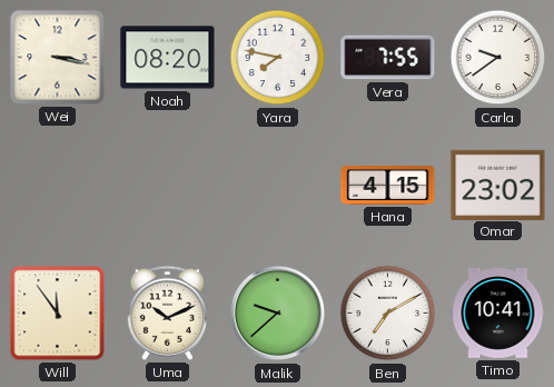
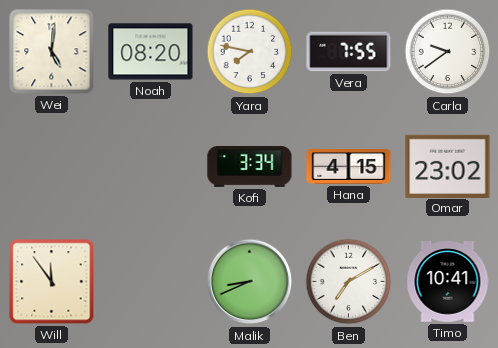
Wei: 3:17 -> 5:01
Kofi: none -> 3:34
Uma: 10:11 -> none
Malik: 9:38 -> 8:41
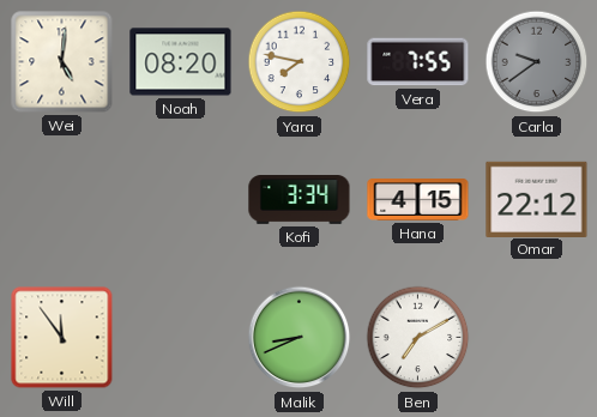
Carla dial: white -> grey
Omar: 23:02 -> 22:12
Timo: 10:41 -> none
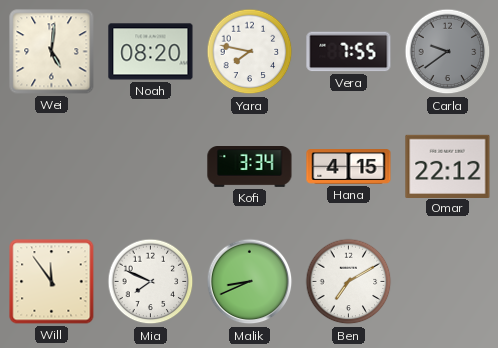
Mia: none -> 7:49
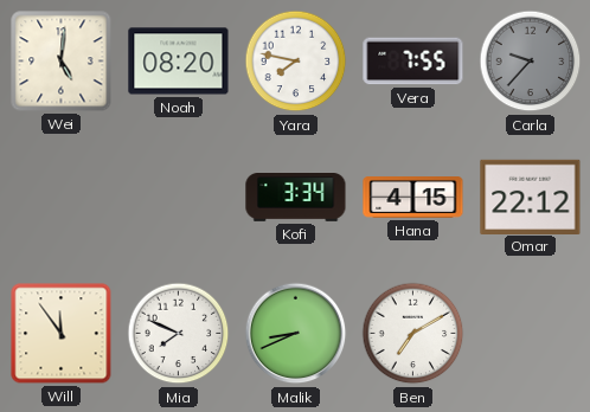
Carla: 9:39 -> 9:37
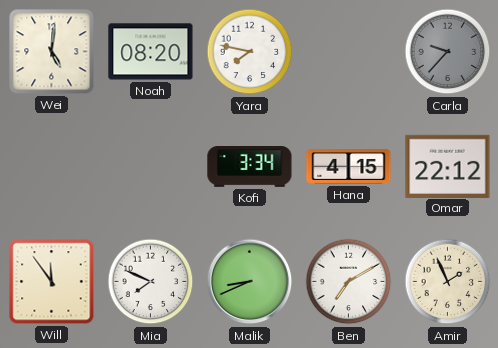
Vera: 7:55 -> none
Amir: none -> 1:56
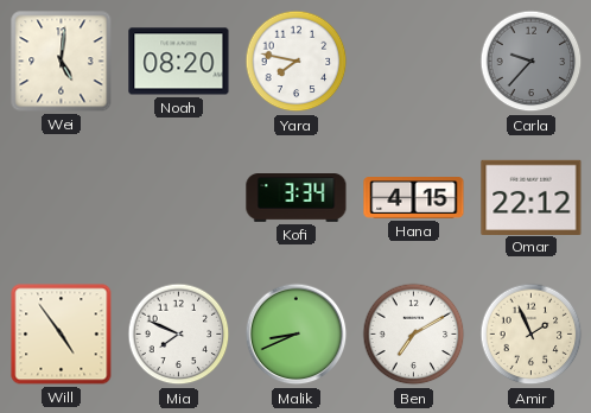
Will: 11:54 -> 4:54
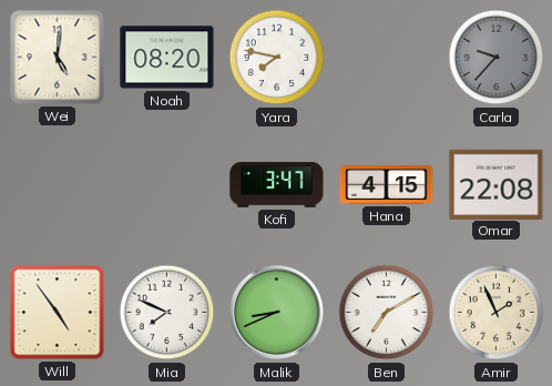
Kofi: 3:34 -> 3:47
Omar: 22:12 -> 22:08
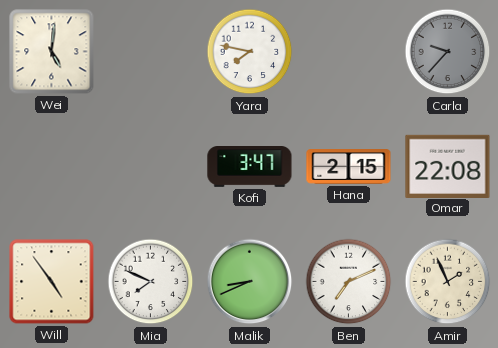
Noah: 08:20 -> none
Hana: 4:15 -> 2:15
Ben: 7:10 -> 7:11
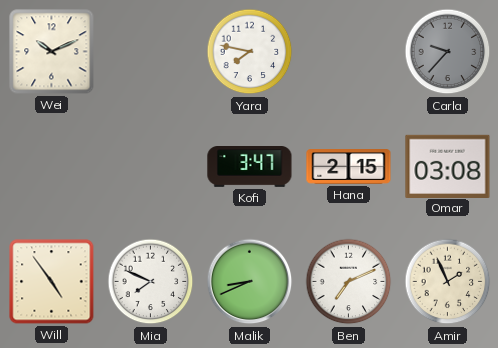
Wei: 5:01 -> 10:11
Omar: 22:08 -> 03:08
